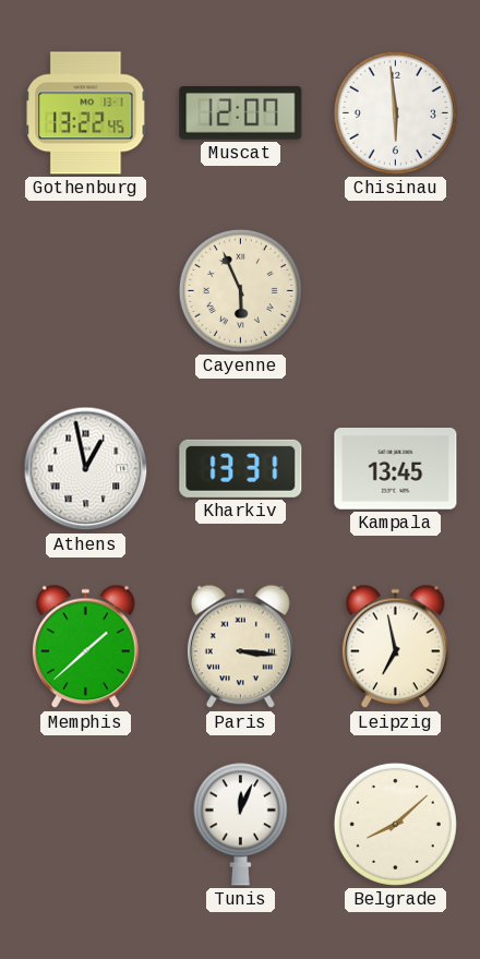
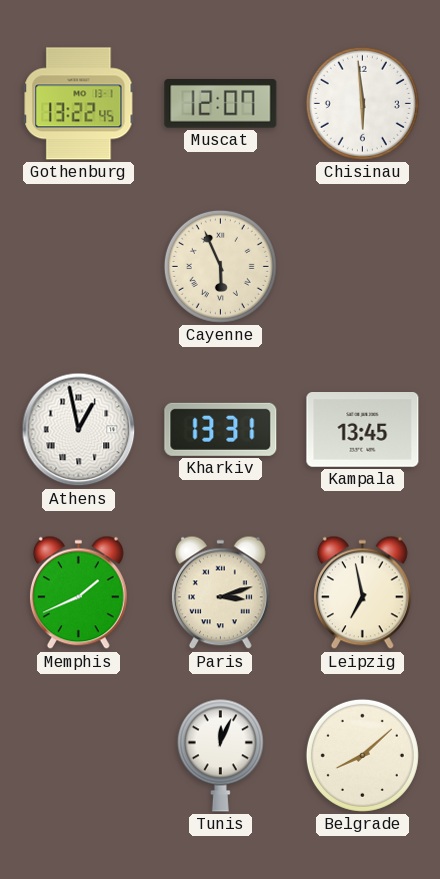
Memphis: 1:38 -> 1:41
Paris: 3:16 -> 3:12
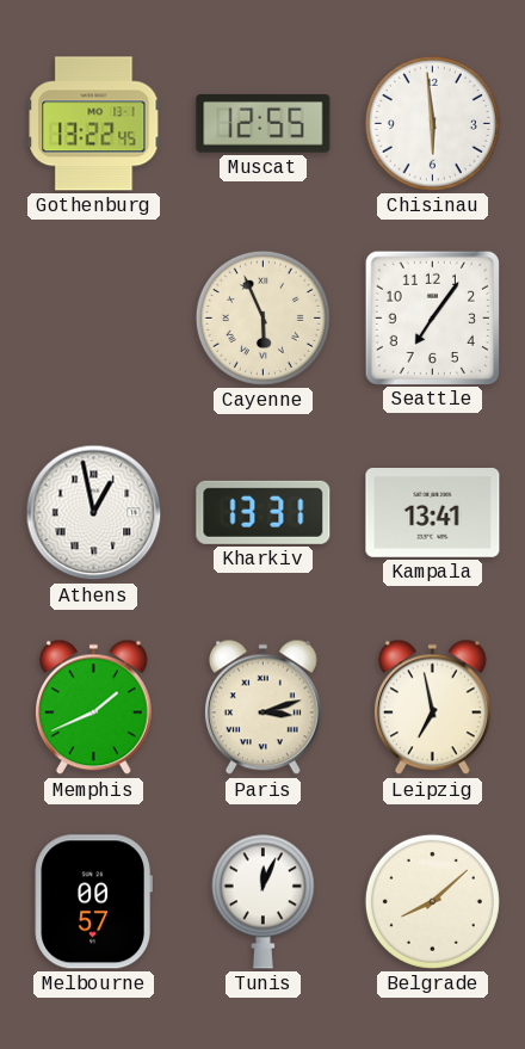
Muscat: 12:07 -> 12:55
Seattle: none -> 7:06
Kampala: 13:45 -> 13:41
Melbourne: none -> 00:57
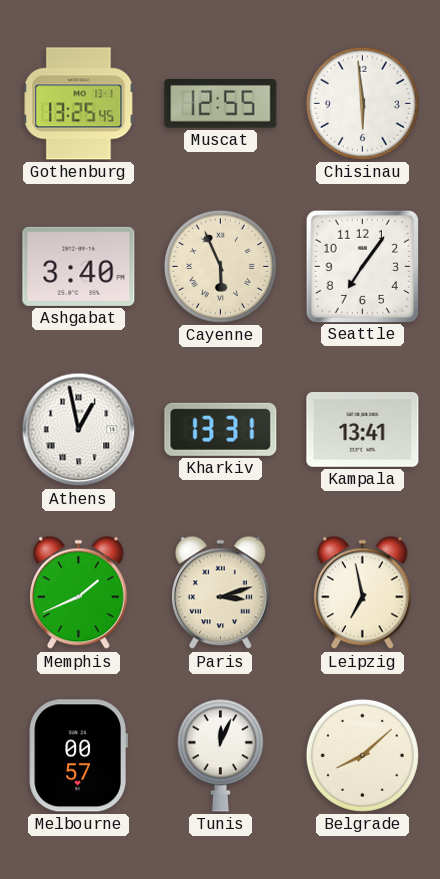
Gothenburg: 13:22 -> 13:25
Ashgabat: none -> 3:40
